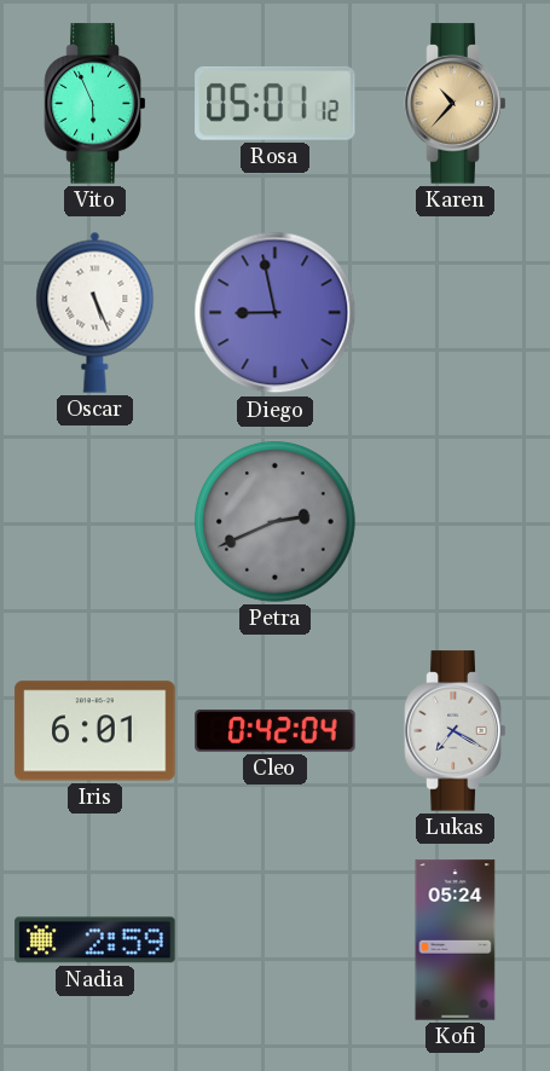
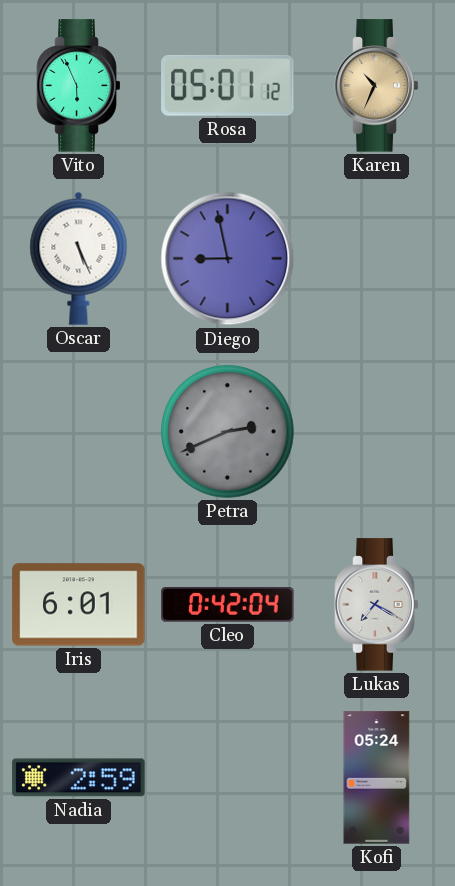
Karen: 10:37 -> 10:34
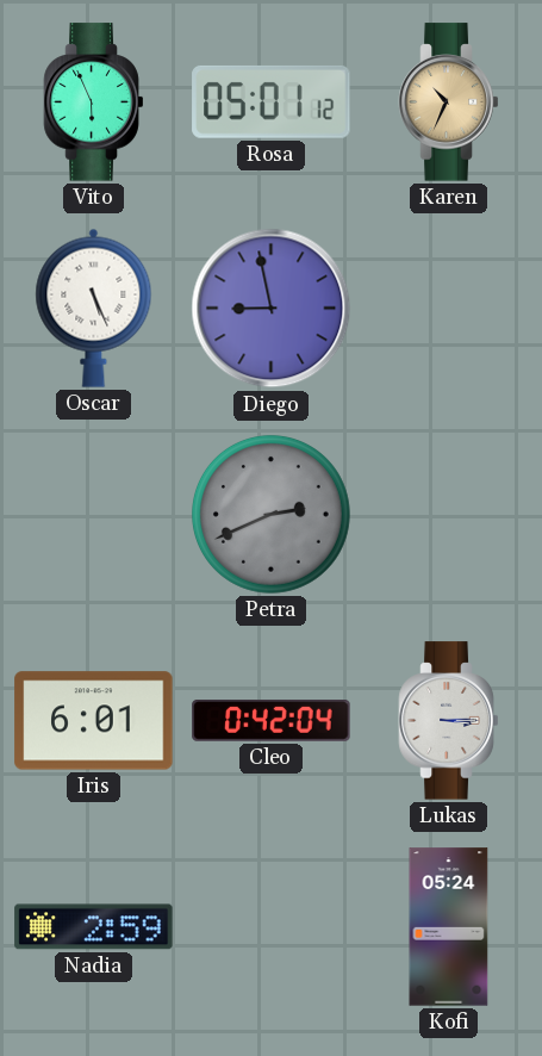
Lukas: 7:20 -> 3:15
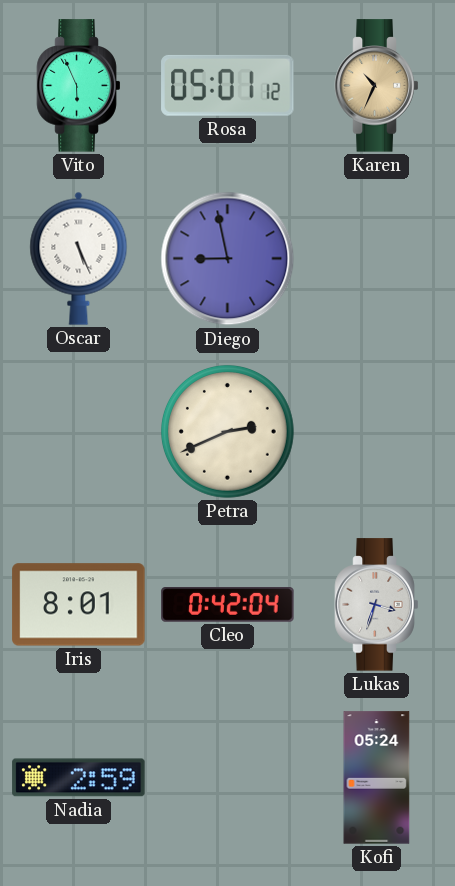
Petra dial: grey -> cream
Iris: 6:01 -> 8:01
Lukas: 3:15 -> 3:33
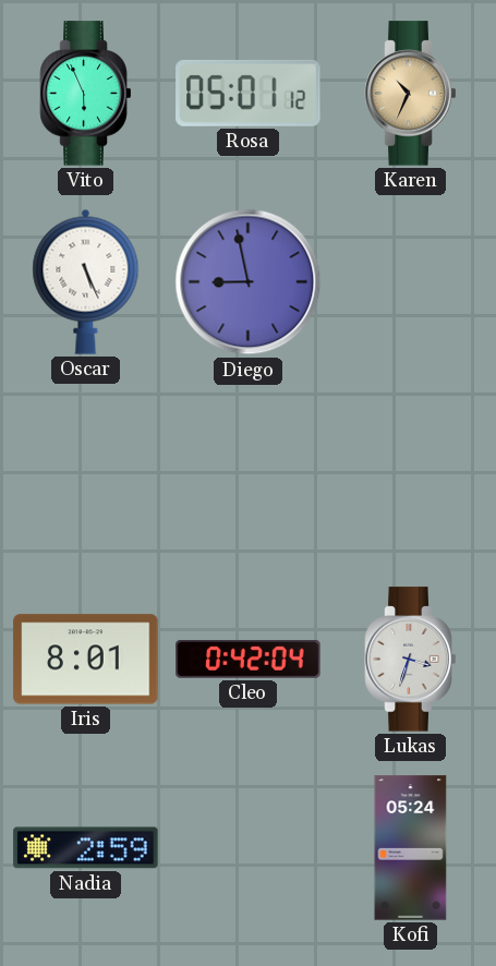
Petra: 2:41 -> none
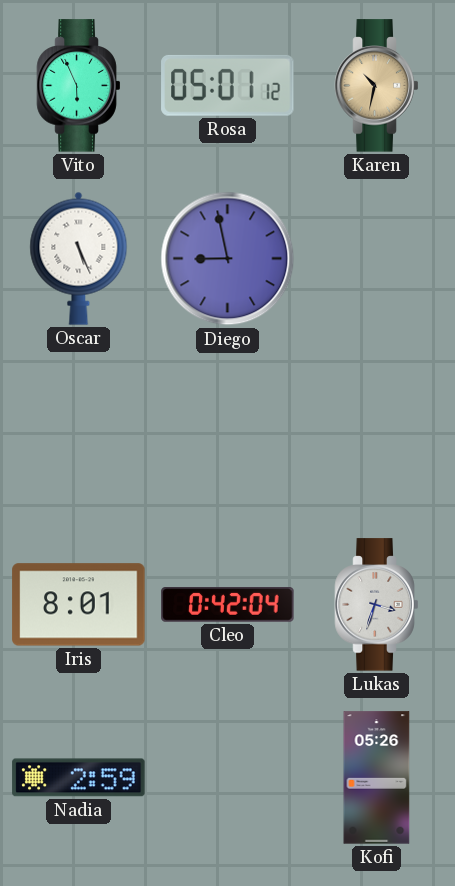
Karen: 10:34 -> 10:32
Kofi: 05:24 -> 05:26
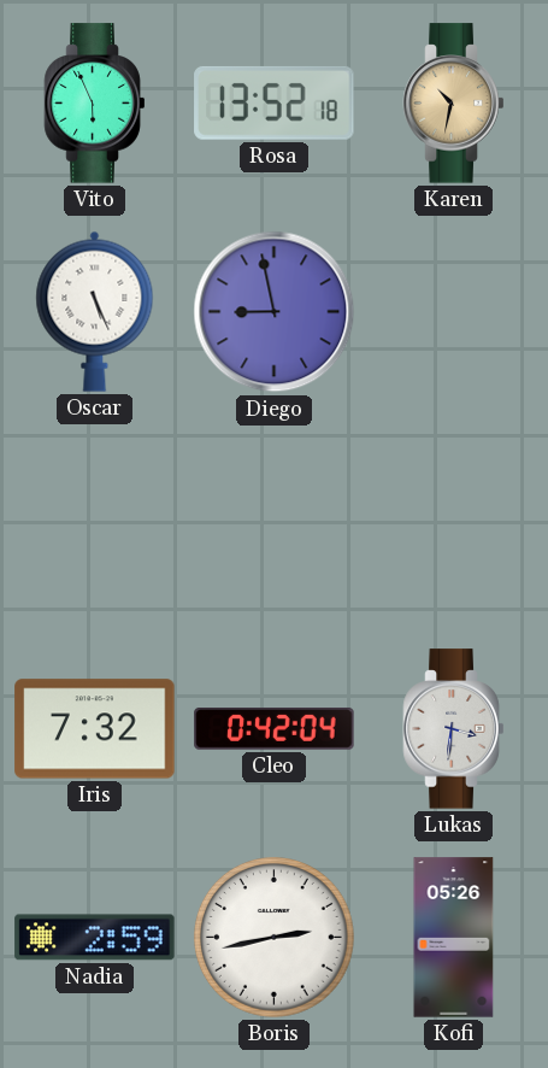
Rosa: 05:01 -> 13:52
Iris: 8:01 -> 7:32
Lukas: 3:33 -> 3:31
Boris: none -> 2:43
